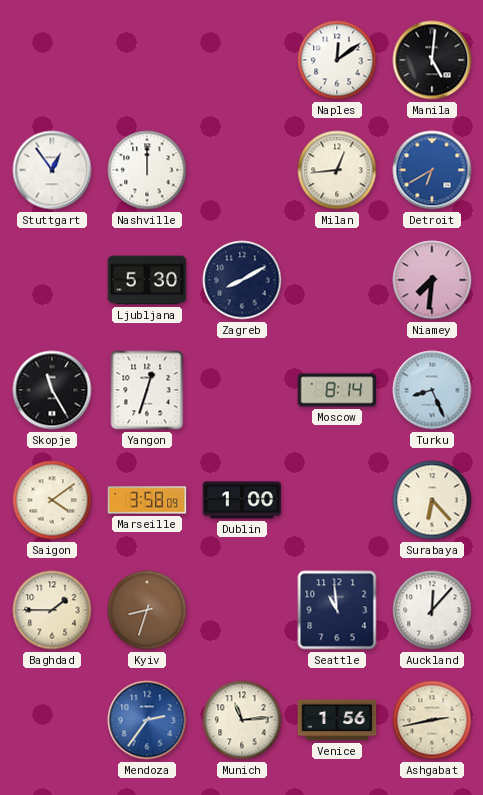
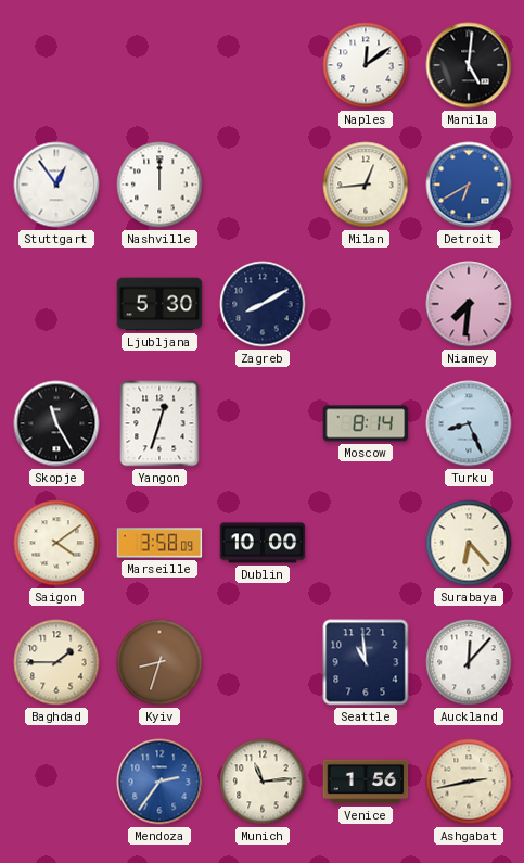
Dublin: 1:00 -> 10:00
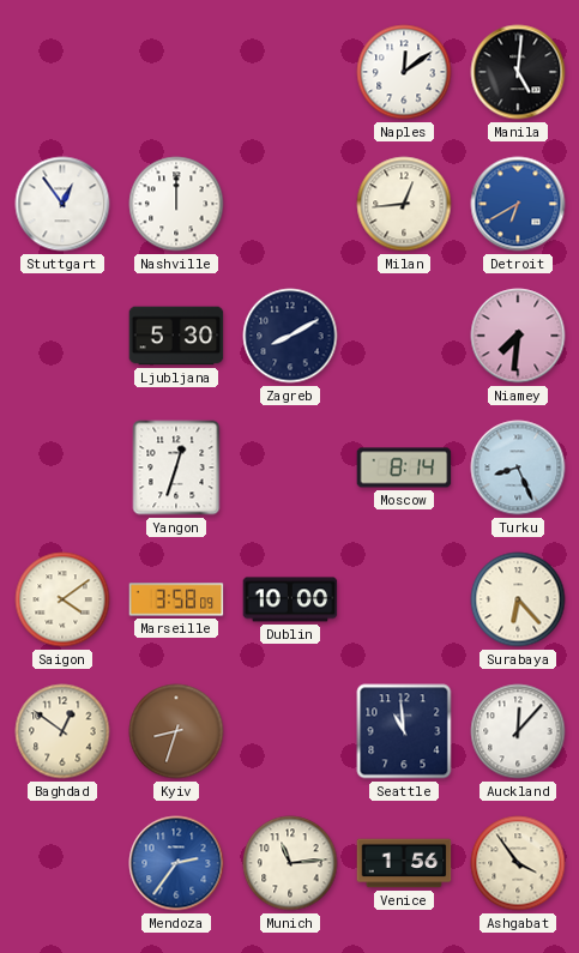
Skopje: 11:25 -> none
Baghdad: 1:45 -> 12:51
Ashgabat: 2:43 -> 3:54
